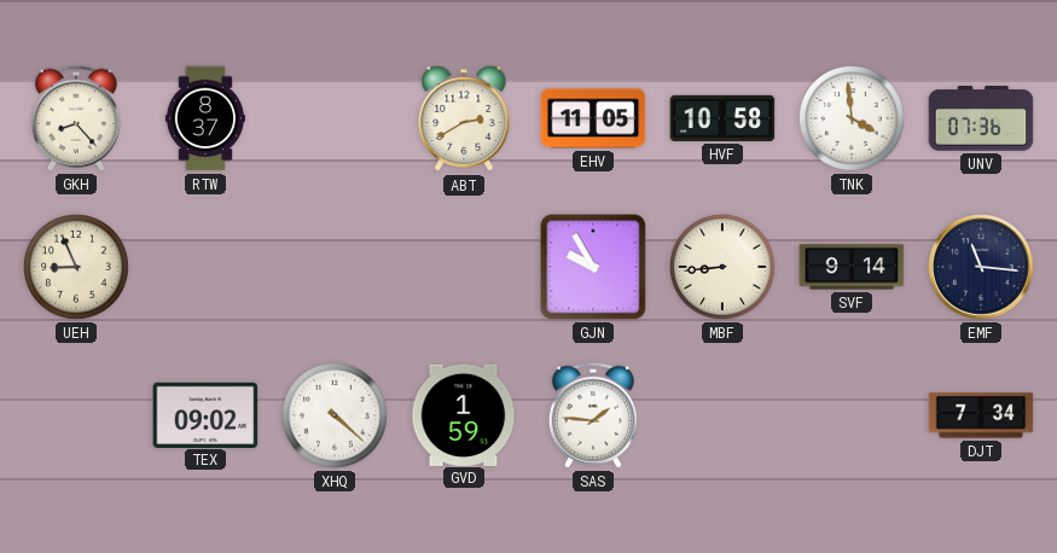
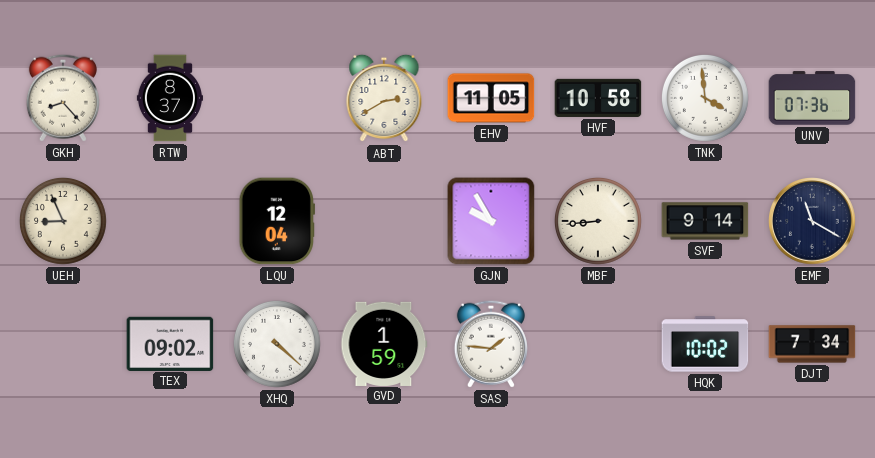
LQU: none -> 12:04
EMF: 11:16 -> 11:20
HQK: none -> 10:02
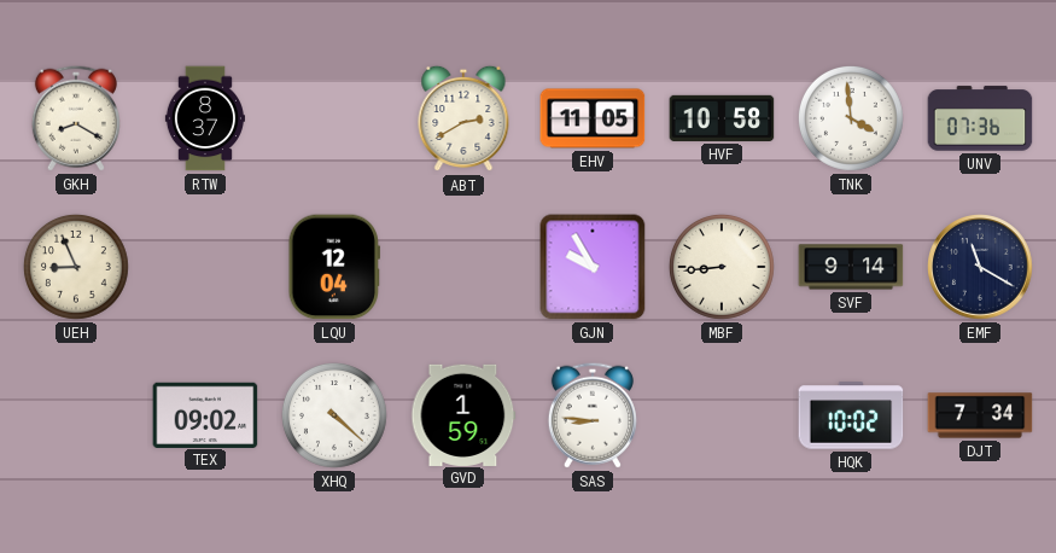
GKH: 8:23 -> 8:20
SAS: 1:46 -> 8:46
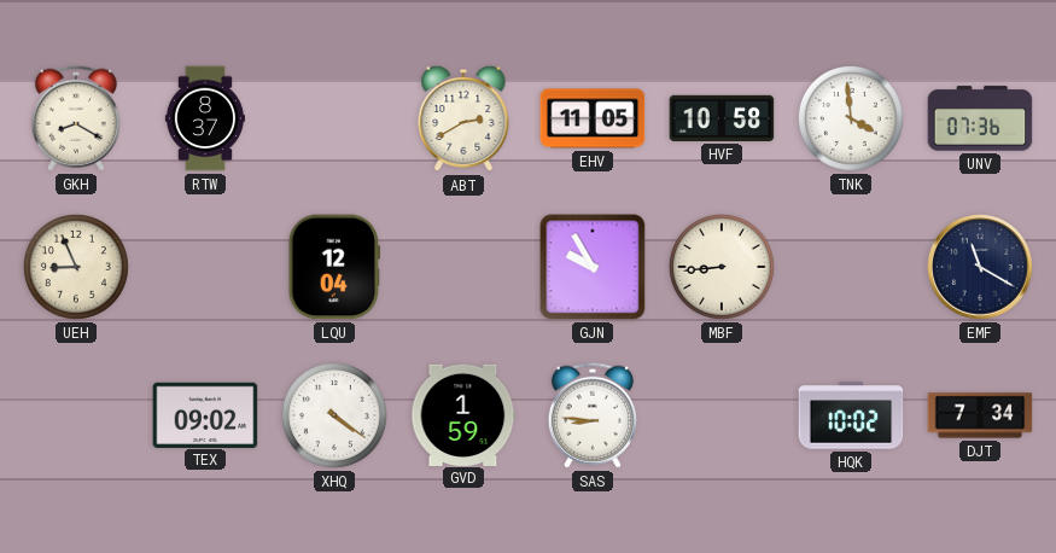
SVF: 9:14 -> none
XHQ: 4:22 -> 4:21
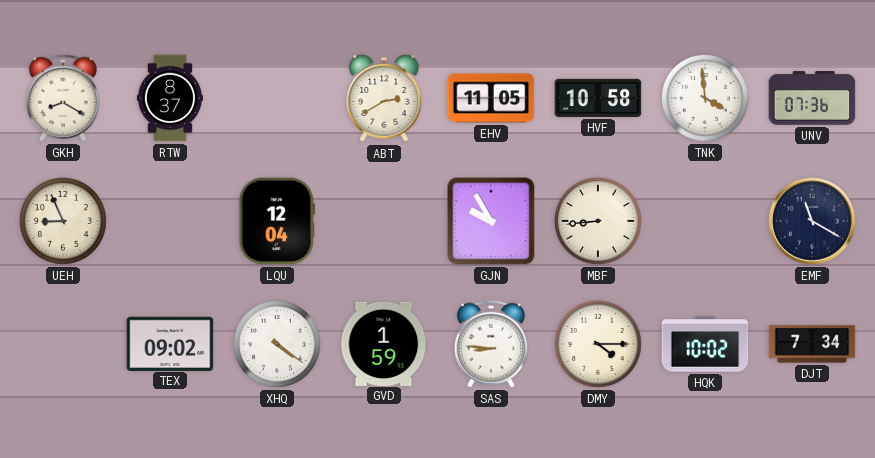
DMY: none -> 4:15
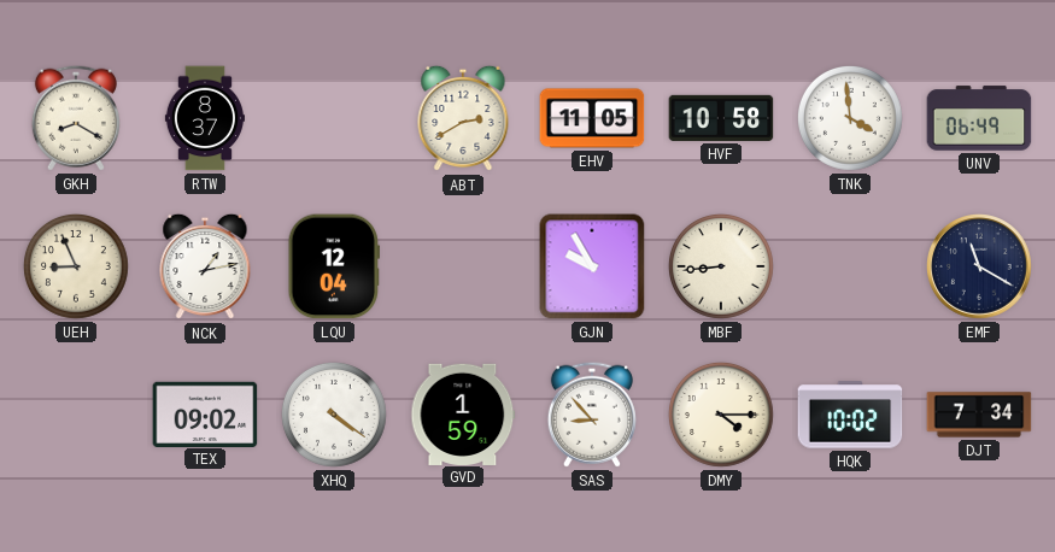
UNV: 07:36 -> 06:49
NCK: none -> 1:13
SAS: 8:46 -> 8:53
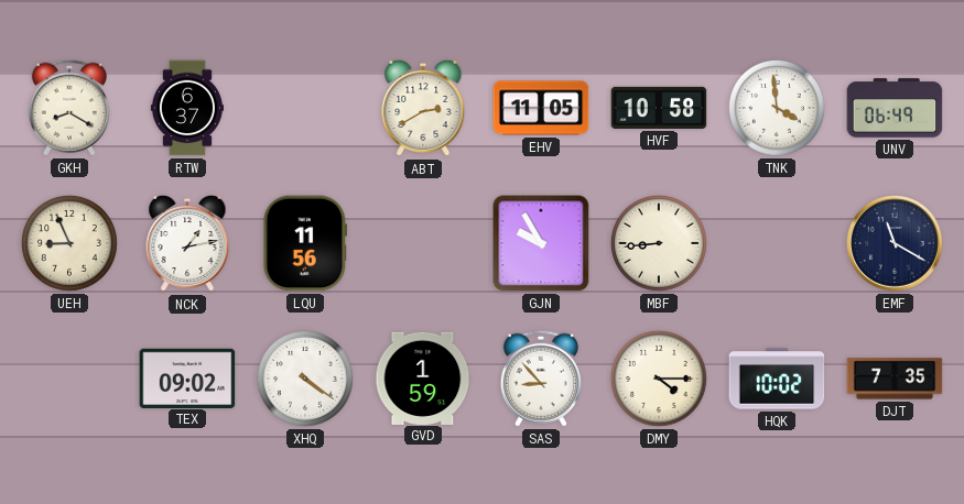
RTW: 8:37 -> 6:37
LQU: 12:04 -> 11:56
DJT: 7:34 -> 7:35
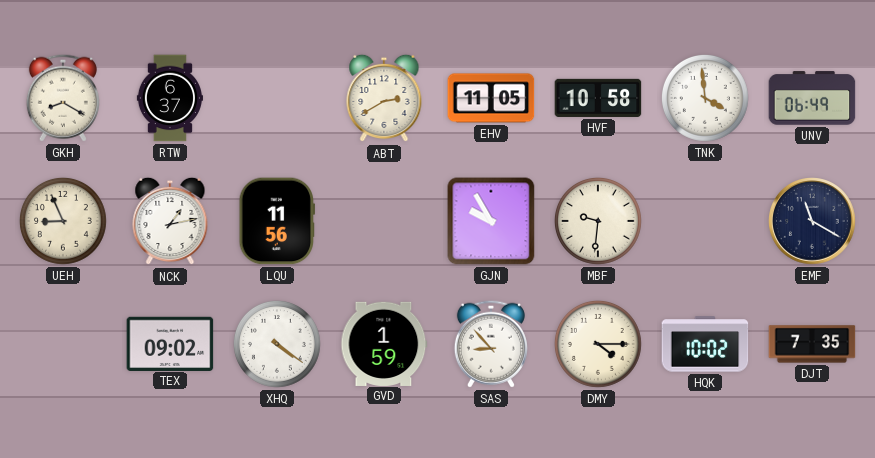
MBF: 8:44 -> 9:31
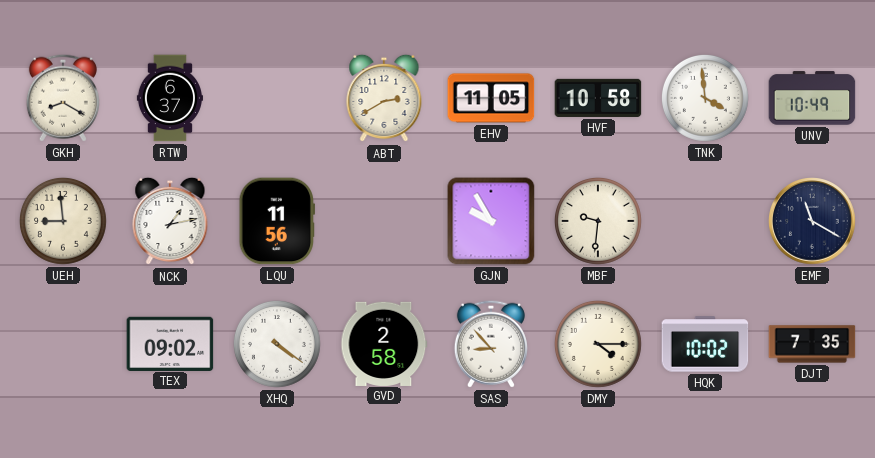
UNV: 06:49 -> 10:49
UEH: 8:56 -> 8:59
GVD: 1:59 -> 2:58
